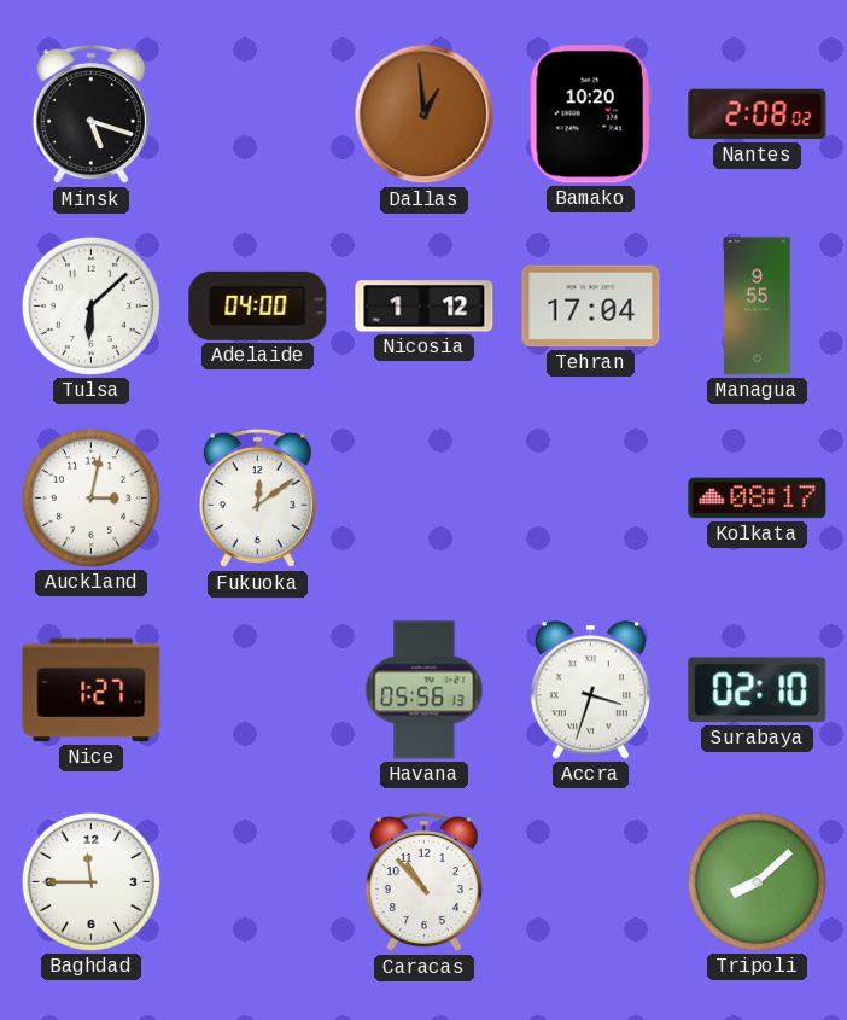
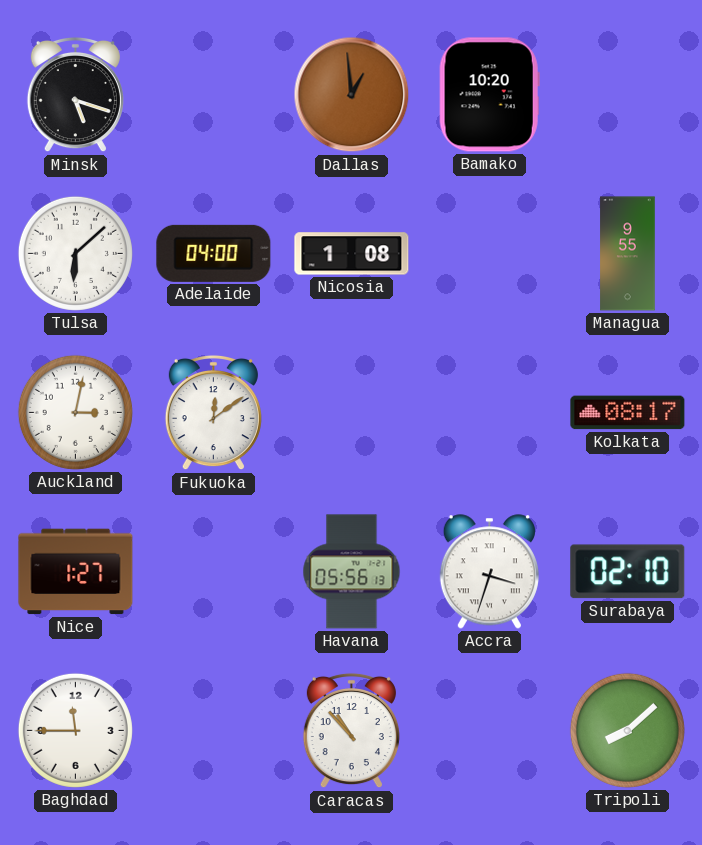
Nantes: 2:08 -> none
Nicosia: 1:12 -> 1:08
Tehran: 17:04 -> none
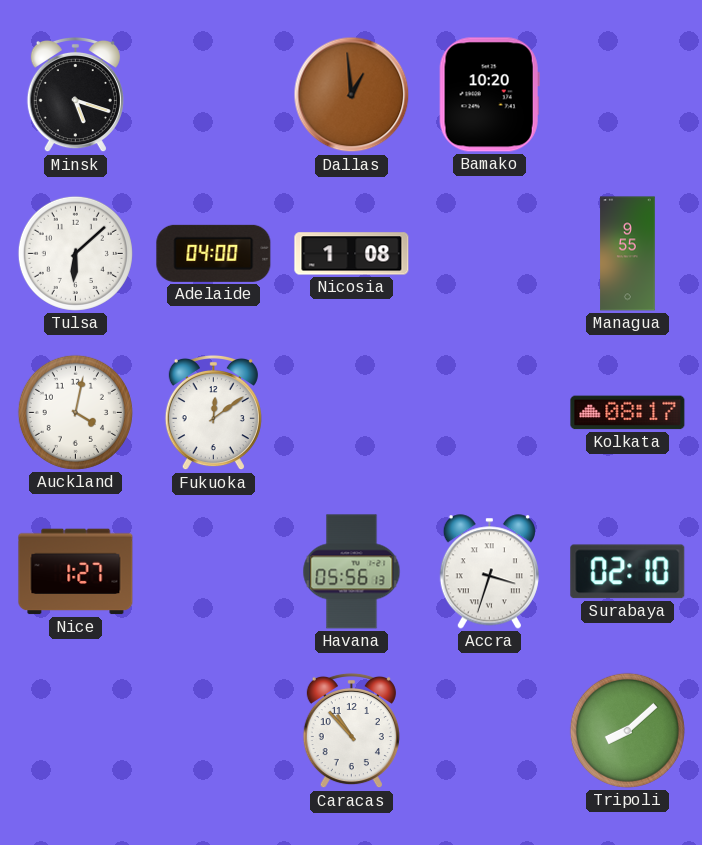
Auckland: 3:02 -> 4:02
Baghdad: 11:45 -> none
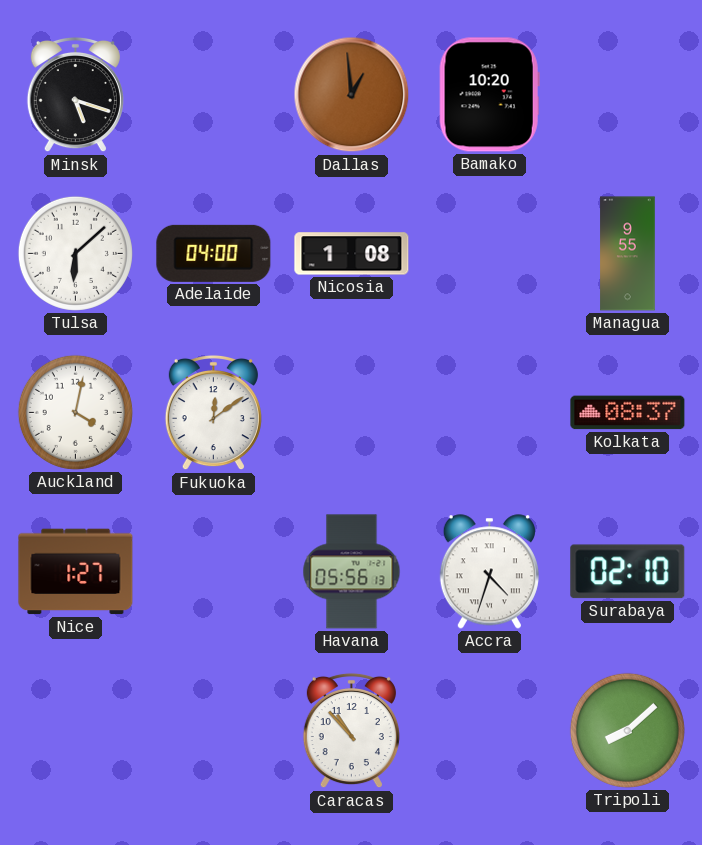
Kolkata: 08:17 -> 08:37
Accra: 3:33 -> 4:33
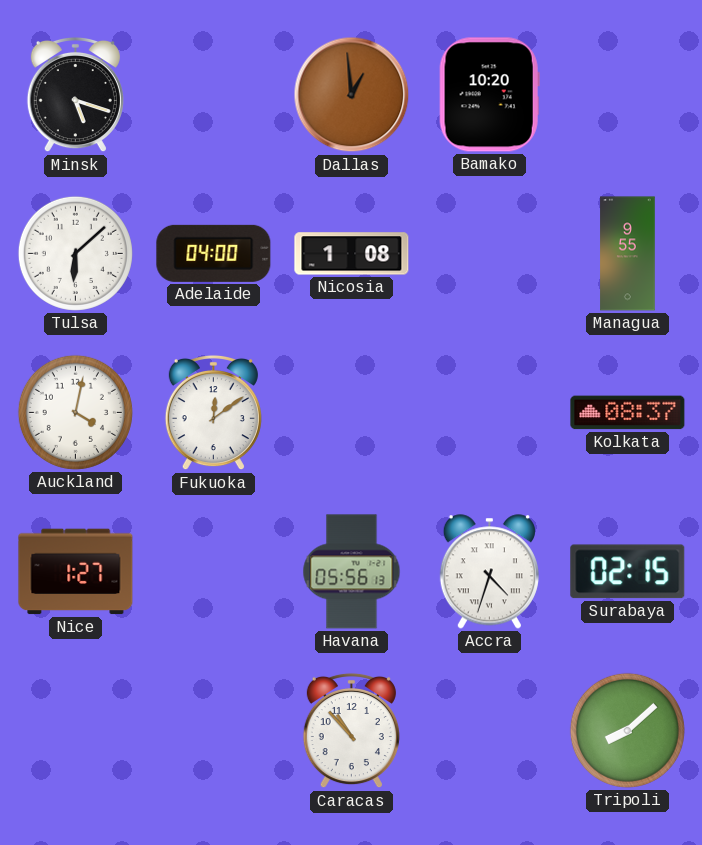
Surabaya: 02:10 -> 02:15
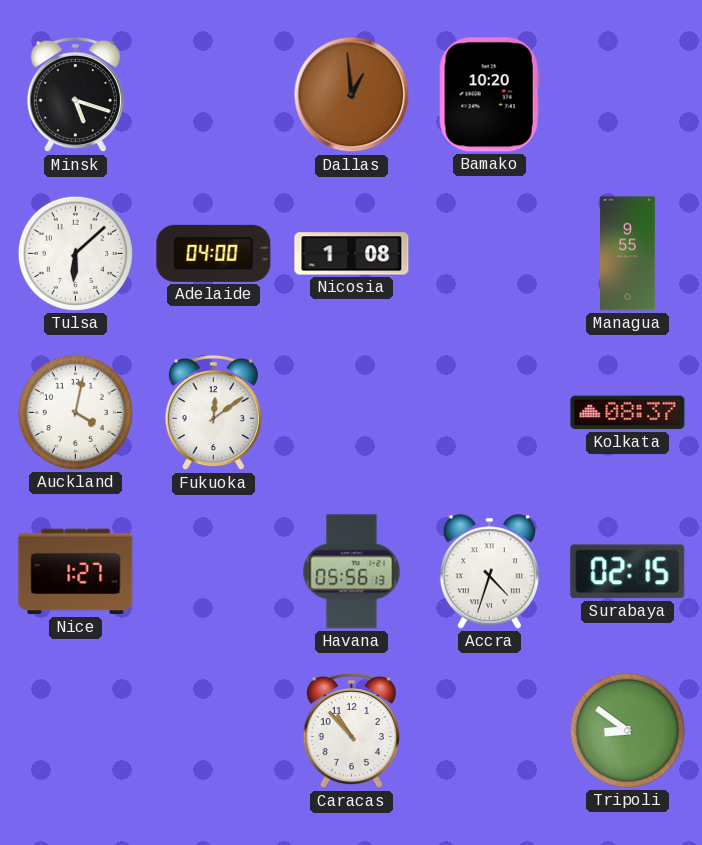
Tripoli: 8:08 -> 8:51
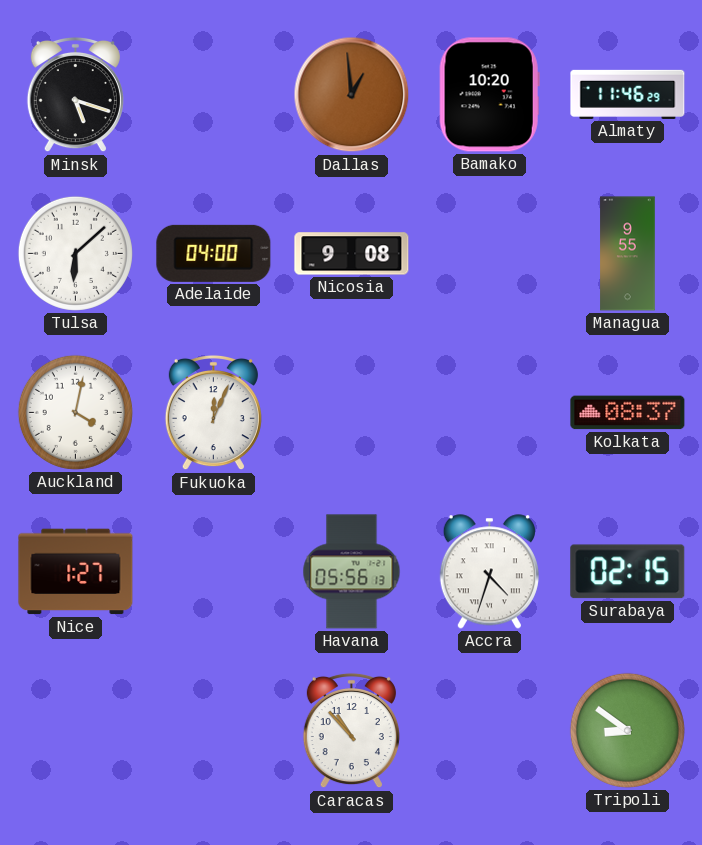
Almaty: none -> 11:46
Nicosia: 1:08 -> 9:08
Fukuoka: 12:09 -> 12:04
